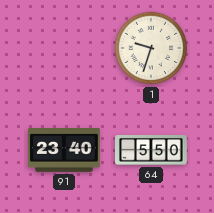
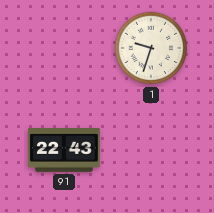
91: 23:40 -> 22:43
64: 5:50 -> none
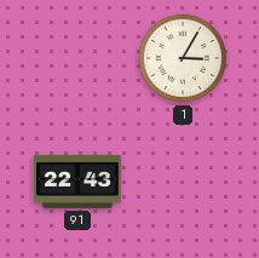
1: 9:33 -> 3:05
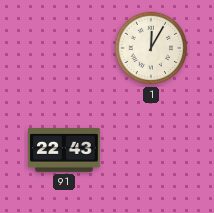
1: 3:05 -> 12:05
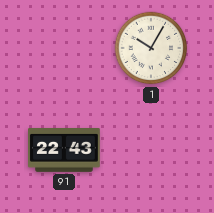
1: 12:05 -> 10:05
